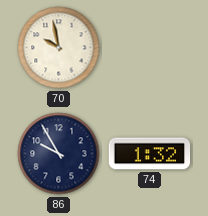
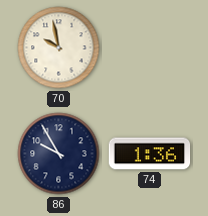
74: 1:32 -> 1:36
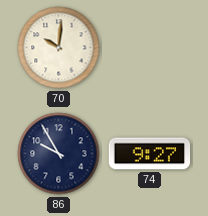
70: 9:58 -> 10:01
74: 1:36 -> 9:27
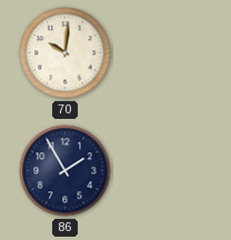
86: 9:55 -> 1:55
74: 9:27 -> none
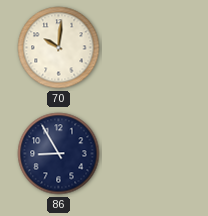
86: 1:55 -> 8:55
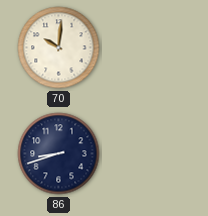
86: 8:55 -> 8:42
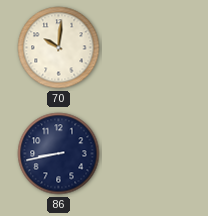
86: 8:42 -> 8:43
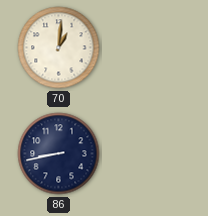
70: 10:01 -> 1:01
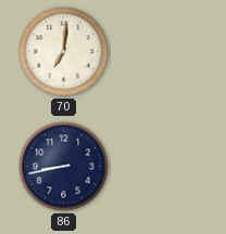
70: 1:01 -> 7:01
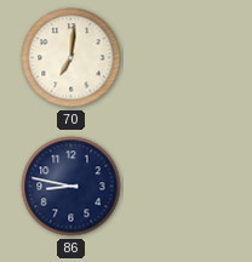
86: 8:43 -> 8:47
